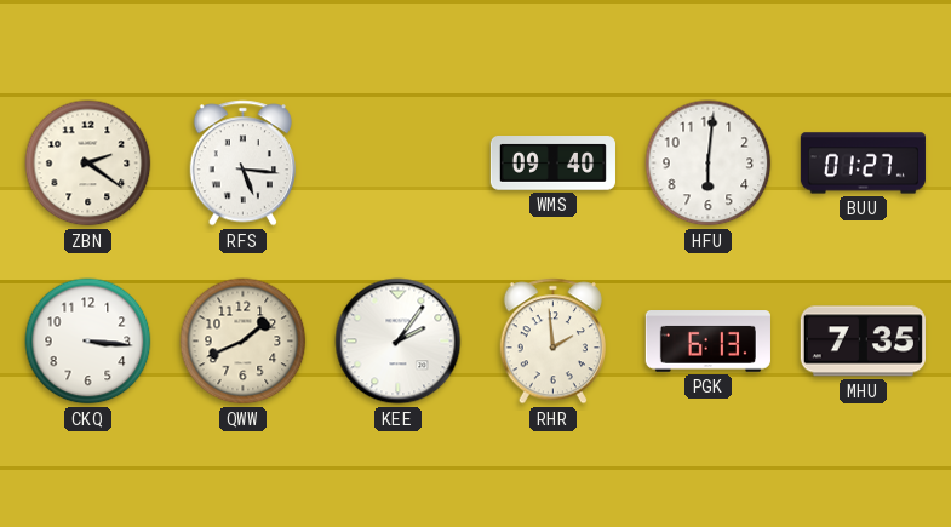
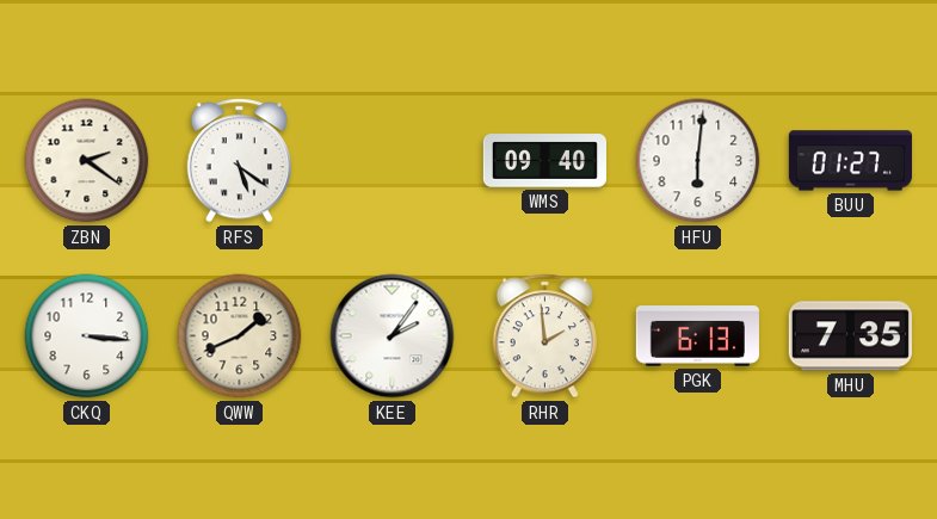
RFS: 5:16 -> 5:21
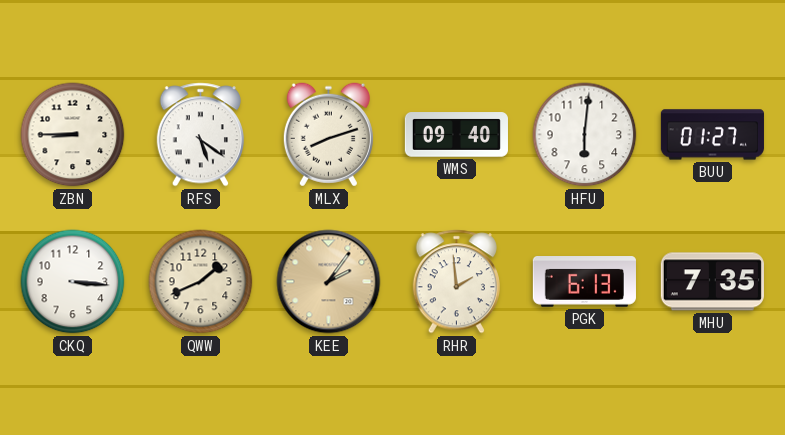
ZBN: 2:21 -> 8:45
MLX: none -> 8:12
KEE dial: white -> champagne
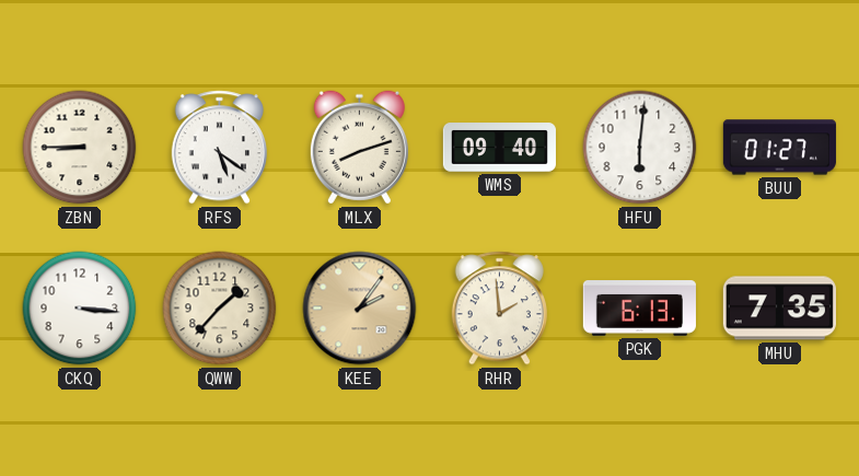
QWW: 1:41 -> 1:37
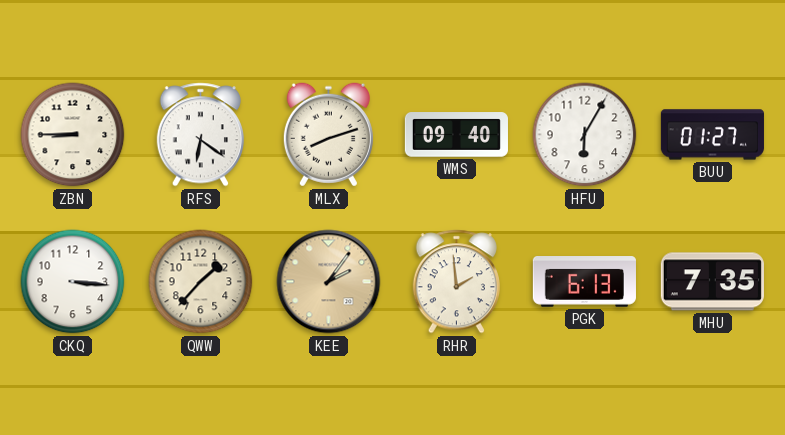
RFS: 5:21 -> 6:21
HFU: 6:01 -> 6:05
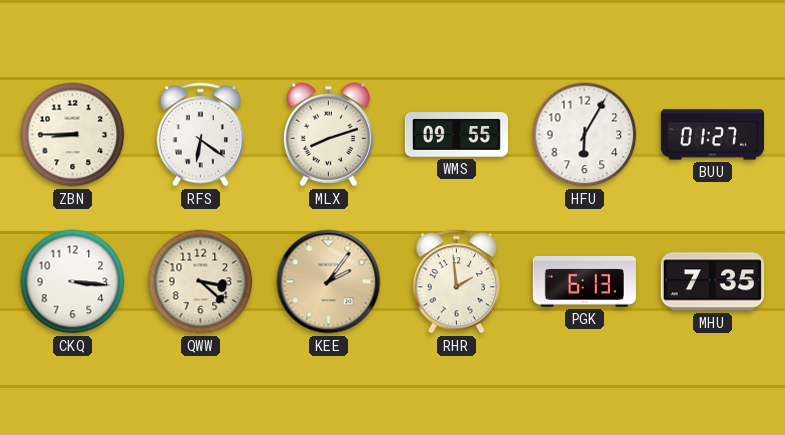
WMS: 09:40 -> 09:55
QWW: 1:37 -> 3:22
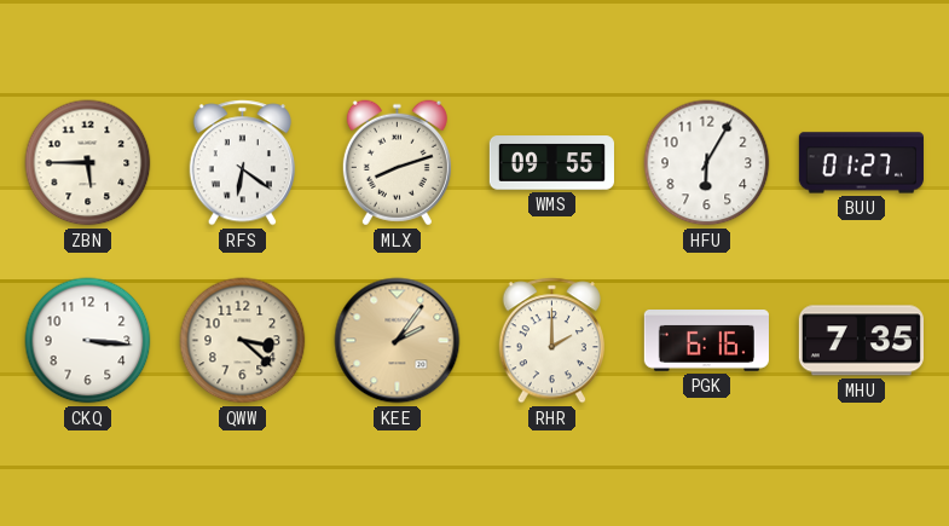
ZBN: 8:45 -> 5:45
RHR: 1:59 -> 2:00
PGK: 6:13 -> 6:16
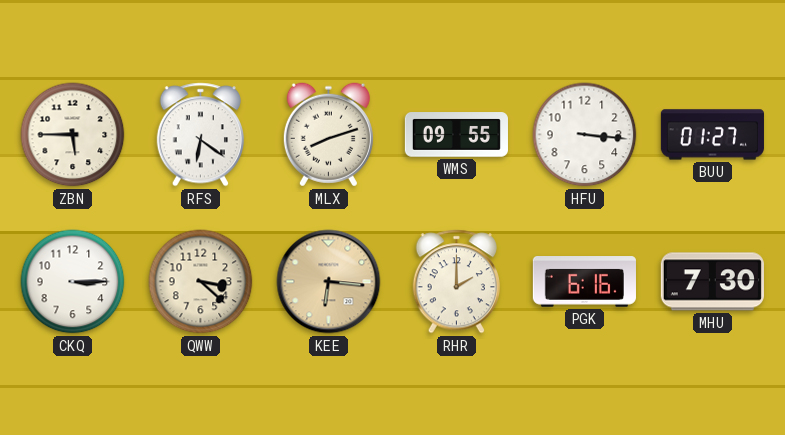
HFU: 6:05 -> 3:16
CKQ: 3:16 -> 3:15
KEE: 2:06 -> 6:16
MHU: 7:35 -> 7:30
